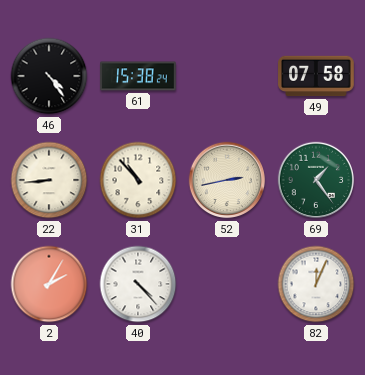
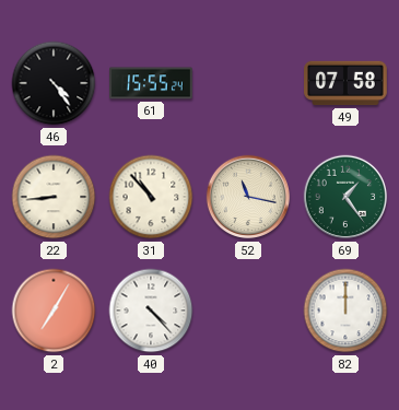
61: 15:38 -> 15:55
52: 2:43 -> 11:17
2: 2:05 -> 7:05
82: 12:04 -> 12:00
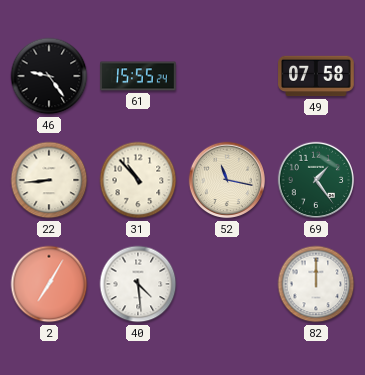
46: 4:24 -> 9:24
40: 4:23 -> 4:29
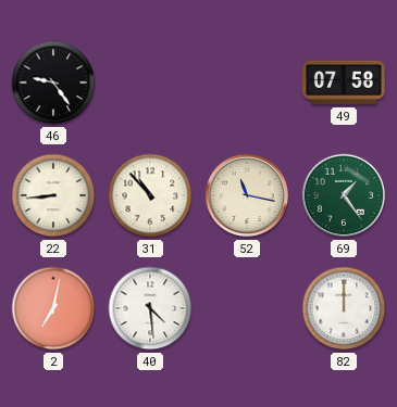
61: 15:55 -> none
2: 7:05 -> 7:02
